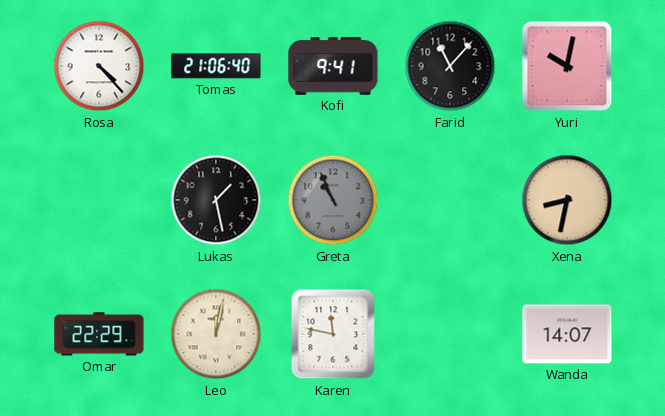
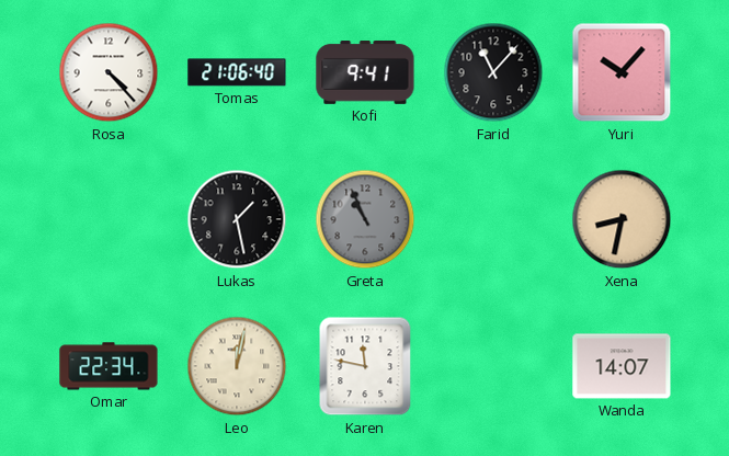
Yuri: 10:02 -> 10:07
Omar: 22:29 -> 22:34
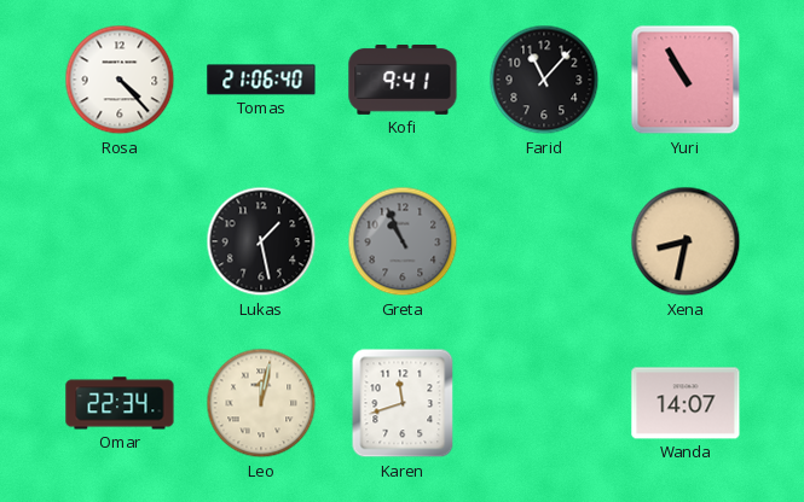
Yuri: 10:07 -> 10:55
Karen: 11:47 -> 11:42
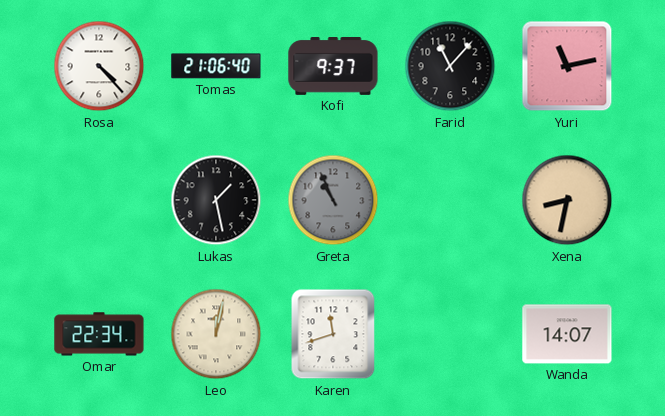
Kofi: 9:41 -> 9:37
Yuri: 10:55 -> 11:13
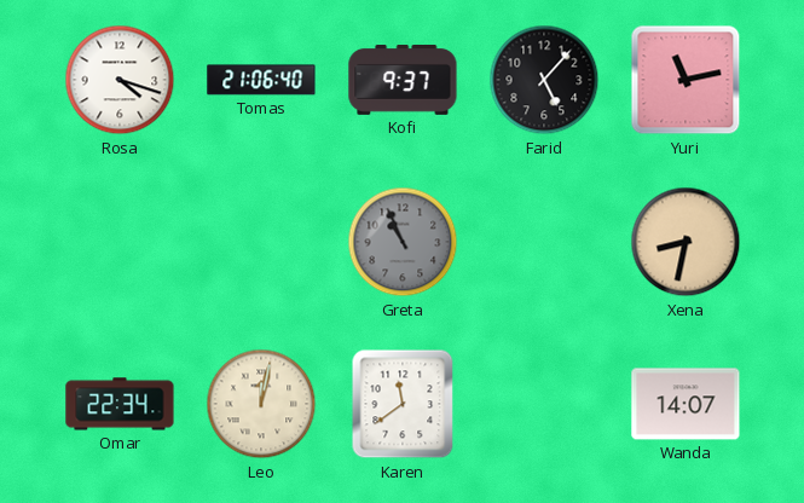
Rosa: 4:23 -> 4:18
Farid: 11:07 -> 5:07
Lukas: 1:28 -> none
Karen: 11:42 -> 11:39
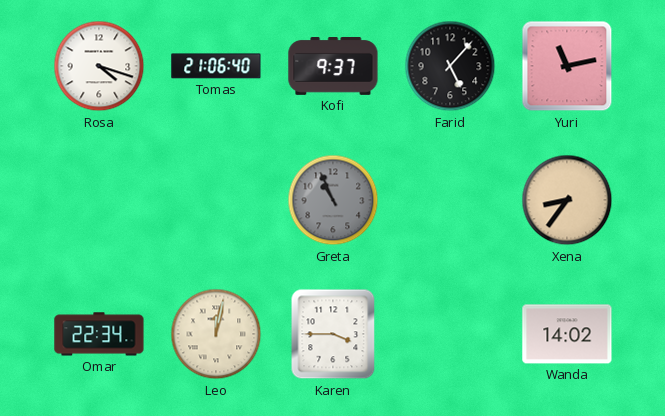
Xena: 8:32 -> 8:36
Karen: 11:39 -> 3:45
Wanda: 14:07 -> 14:02
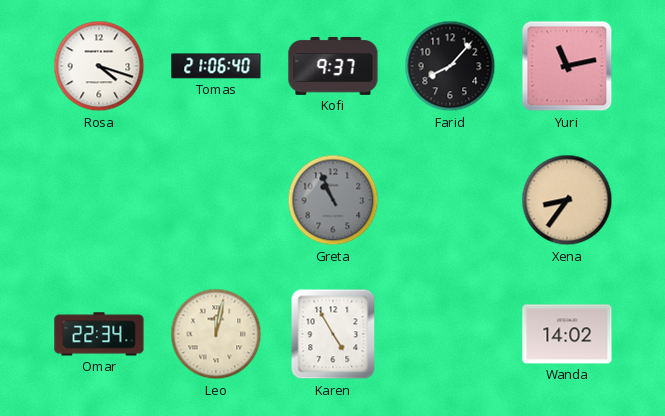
Farid: 5:07 -> 8:07
Karen: 3:45 -> 4:55
